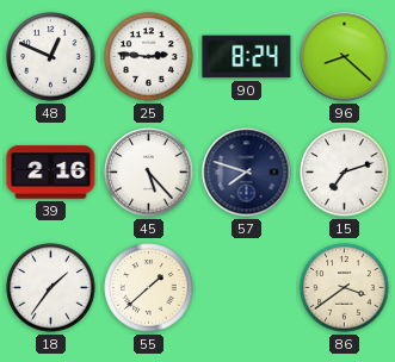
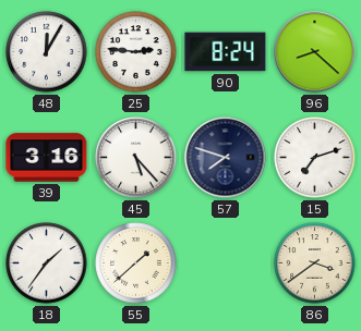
48: 12:49 -> 12:05
39: 2:16 -> 3:16
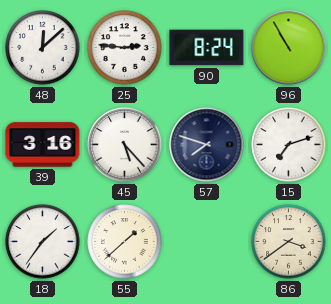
48: 12:05 -> 12:08
96: 8:22 -> 10:55
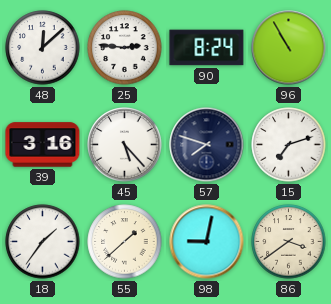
98: none -> 9:02
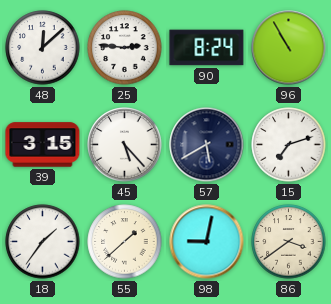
39: 3:16 -> 3:15
57: 7:48 -> 5:40
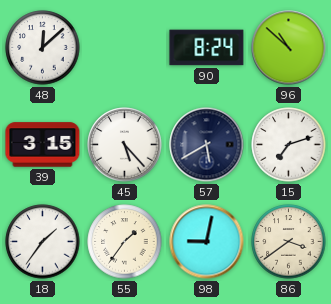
25: 2:46 -> none
96: 10:55 -> 10:52
55: 1:38 -> 1:36
